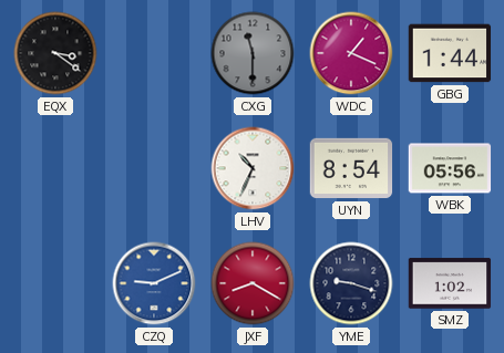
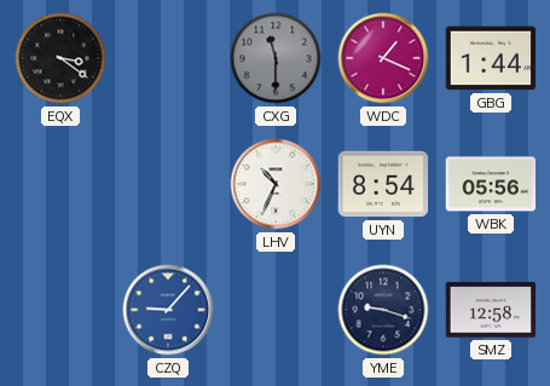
CZQ: 9:11 -> 9:07
JXF: 8:20 -> none
SMZ: 1:02 -> 12:58
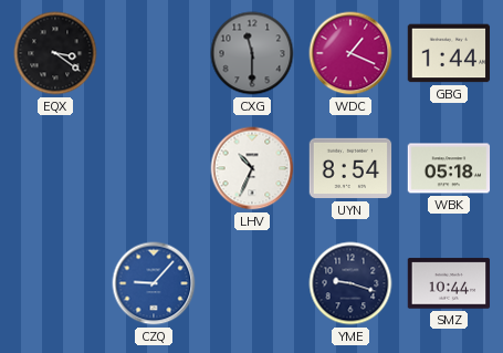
WBK: 05:56 -> 05:18
SMZ: 12:58 -> 10:44
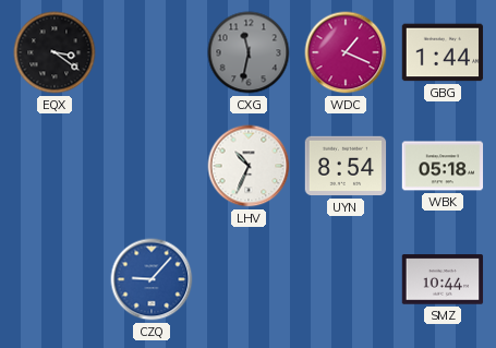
CXG: 11:30 -> 11:32
YME: 9:18 -> none
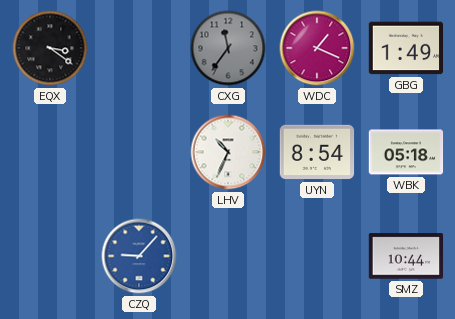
CXG: 11:32 -> 11:36
GBG: 1:44 -> 1:49
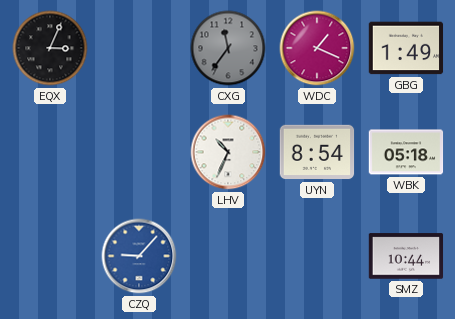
EQX: 3:21 -> 3:04
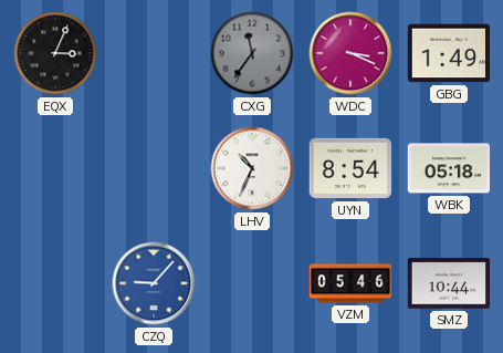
WDC: 1:19 -> 3:19
VZM: none -> 05:46
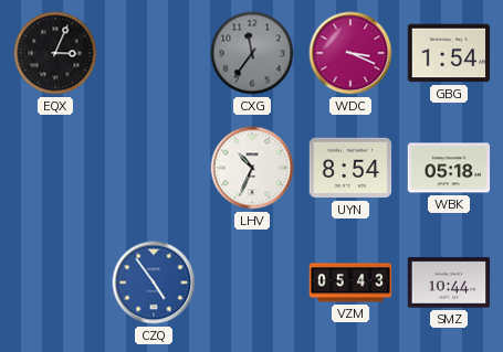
GBG: 1:49 -> 1:54
CZQ: 9:07 -> 4:54
VZM: 05:46 -> 05:43
